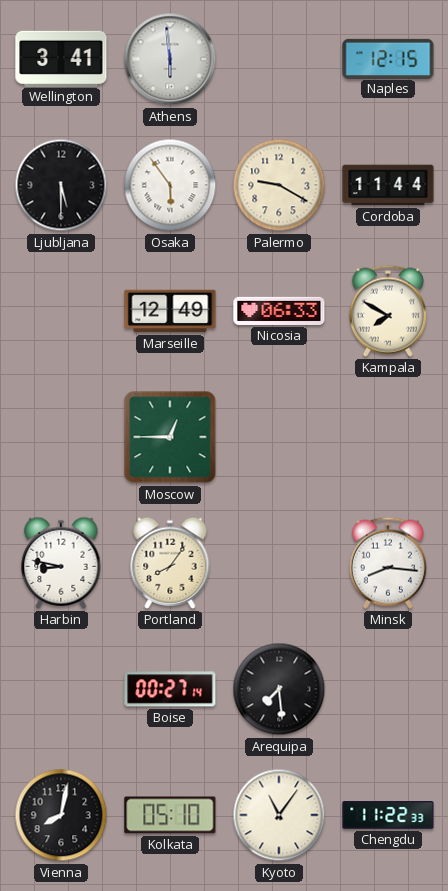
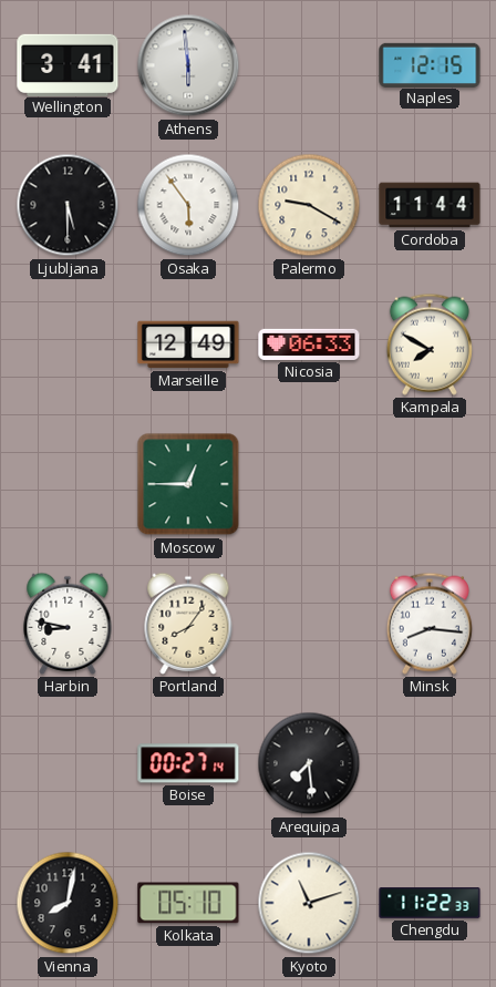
Kyoto: 11:06 -> 11:12
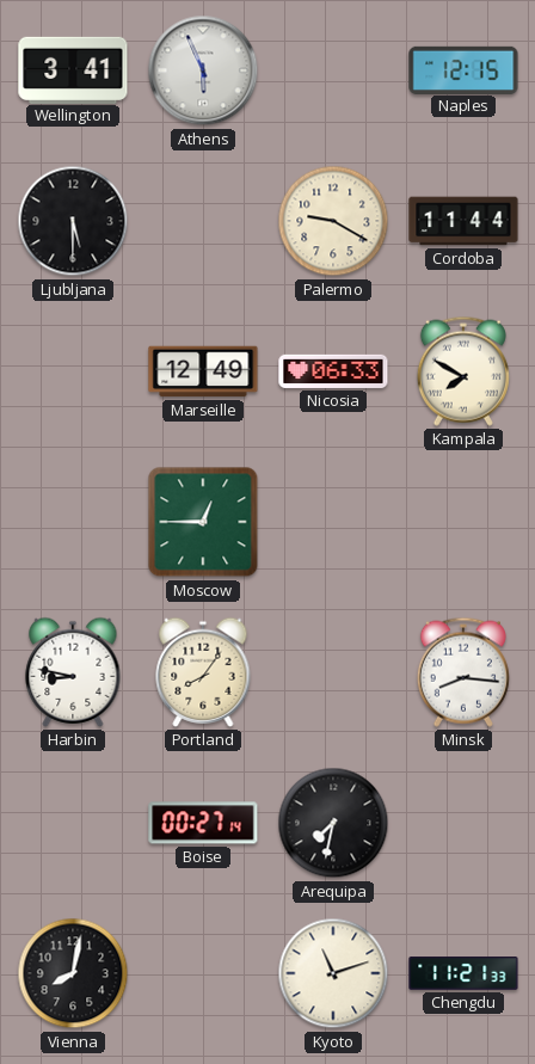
Athens: 5:59 -> 5:56
Osaka: 5:54 -> none
Arequipa: 7:29 -> 7:32
Kolkata: 05:10 -> none
Chengdu: 11:22 -> 11:21
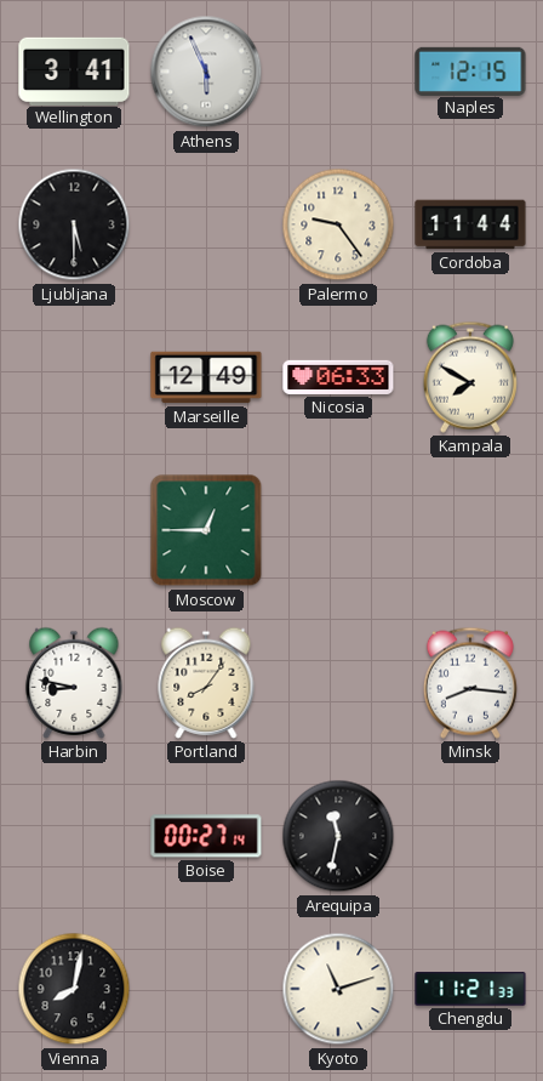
Palermo: 9:20 -> 9:24
Arequipa: 7:32 -> 11:32
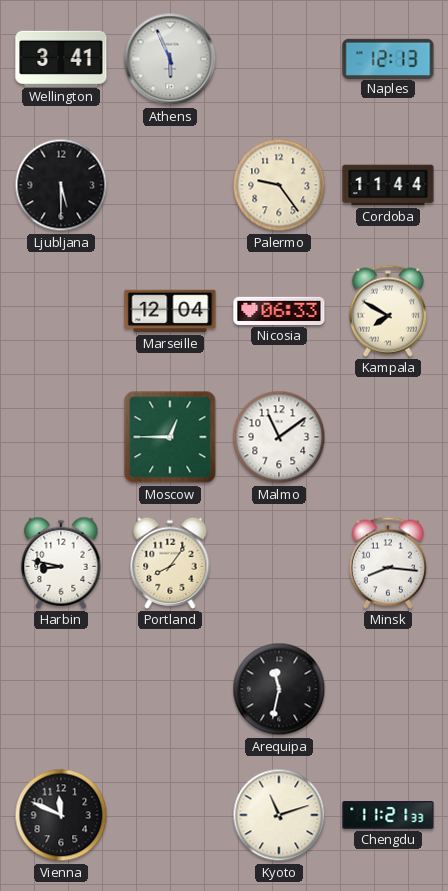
Naples: 12:15 -> 12:13
Marseille: 12:49 -> 12:04
Malmo: none -> 11:09
Boise: 00:27 -> none
Vienna: 8:02 -> 11:49
